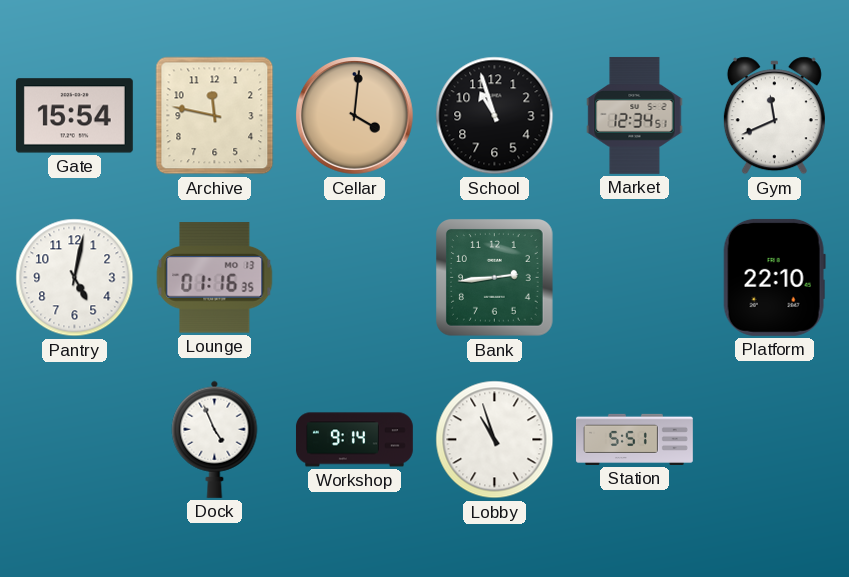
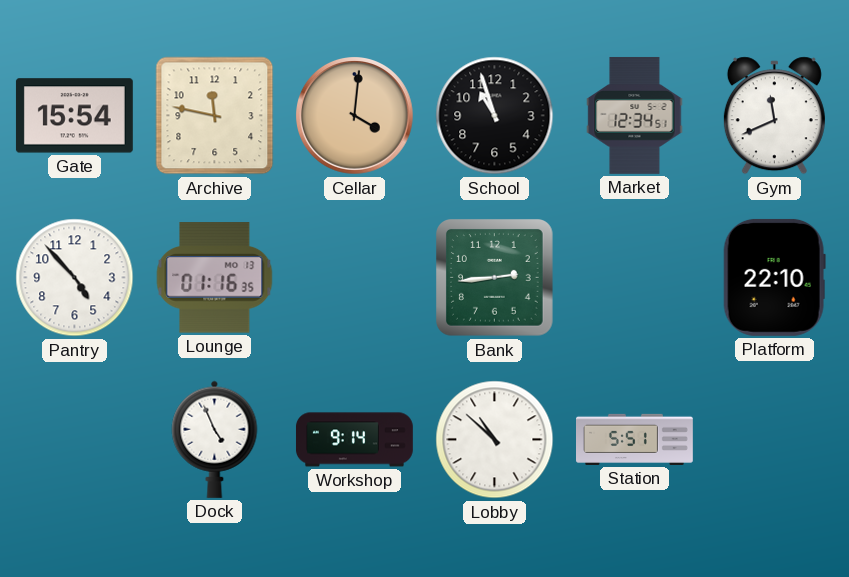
Pantry: 5:02 -> 4:53
Lobby: 10:57 -> 10:52
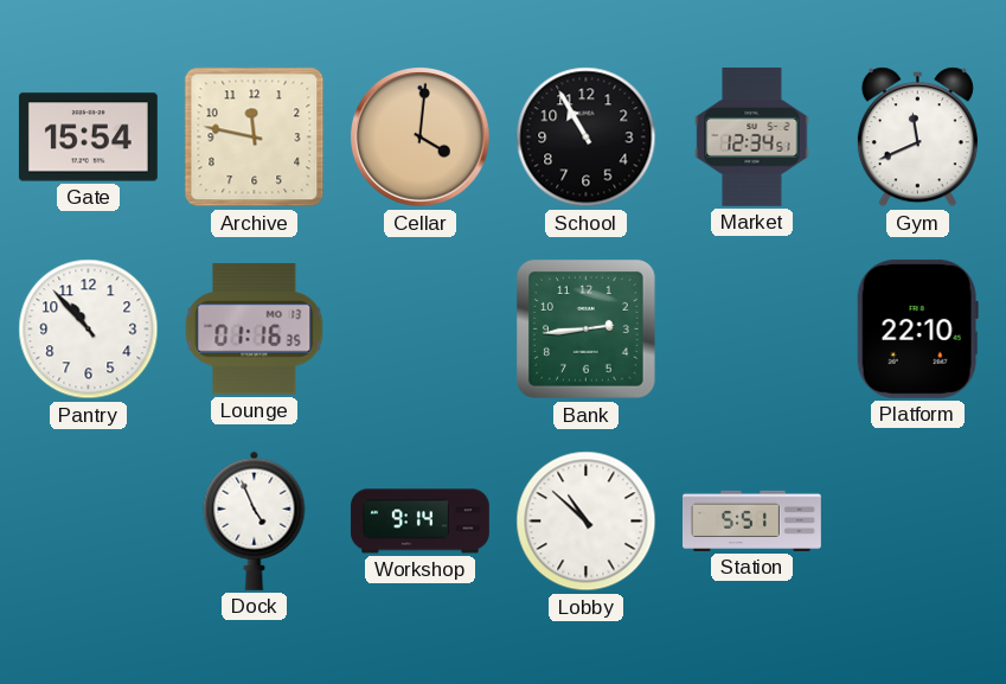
School: 10:57 -> 10:55
Pantry: 4:53 -> 10:53
